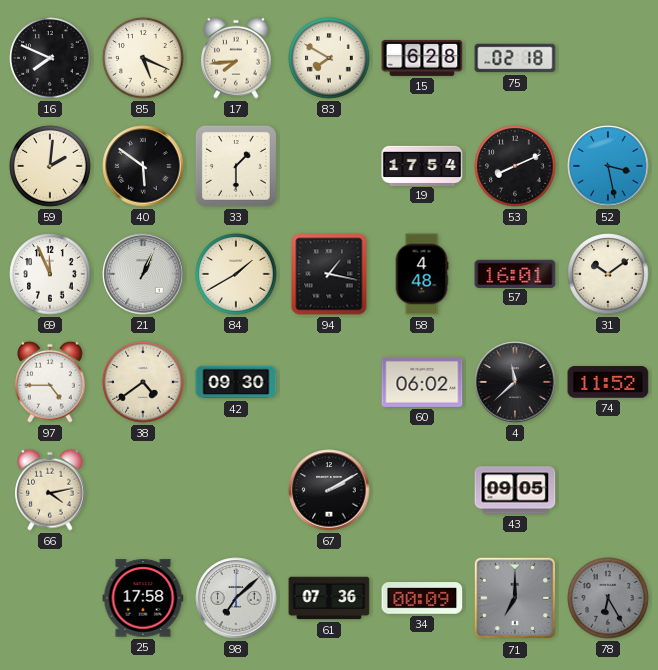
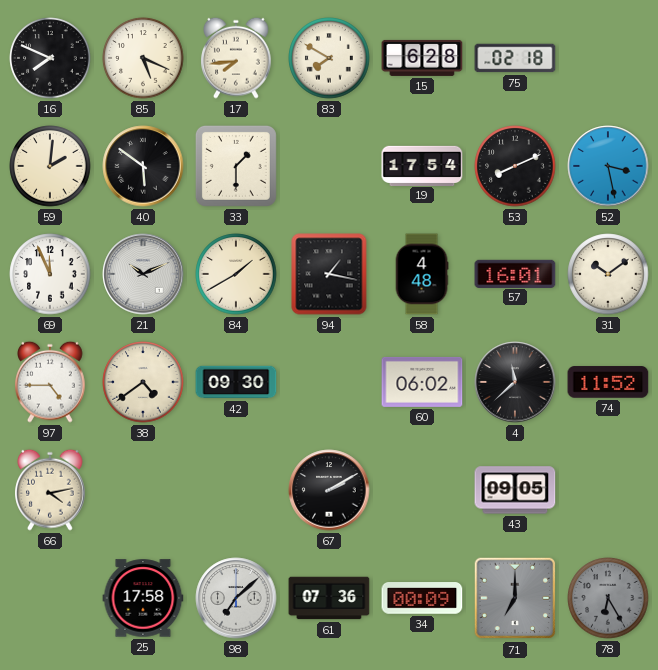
21: 1:04 -> 10:11
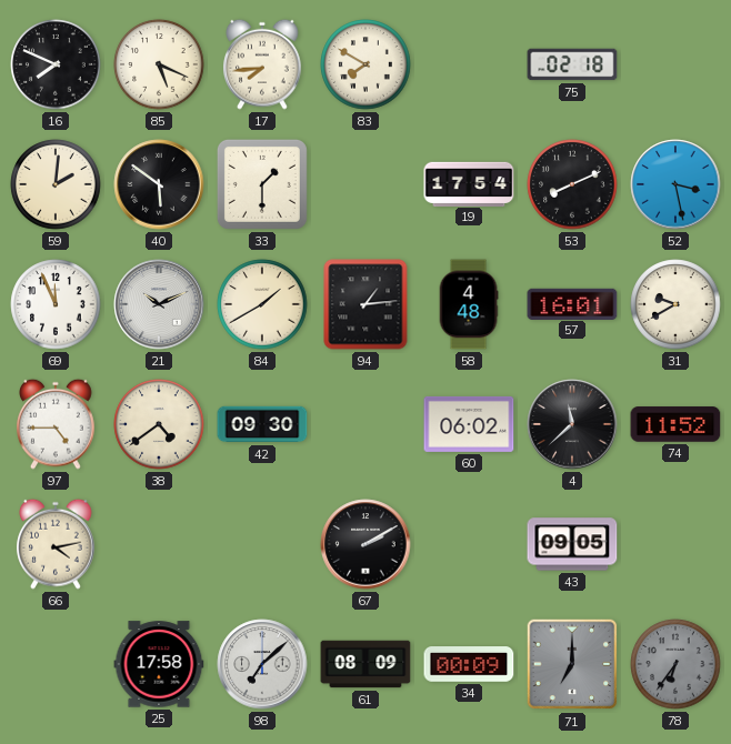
15: 6:28 -> none
94: 1:17 -> 1:14
31: 10:09 -> 9:40
61: 07:36 -> 08:09
78: 6:25 -> 6:36
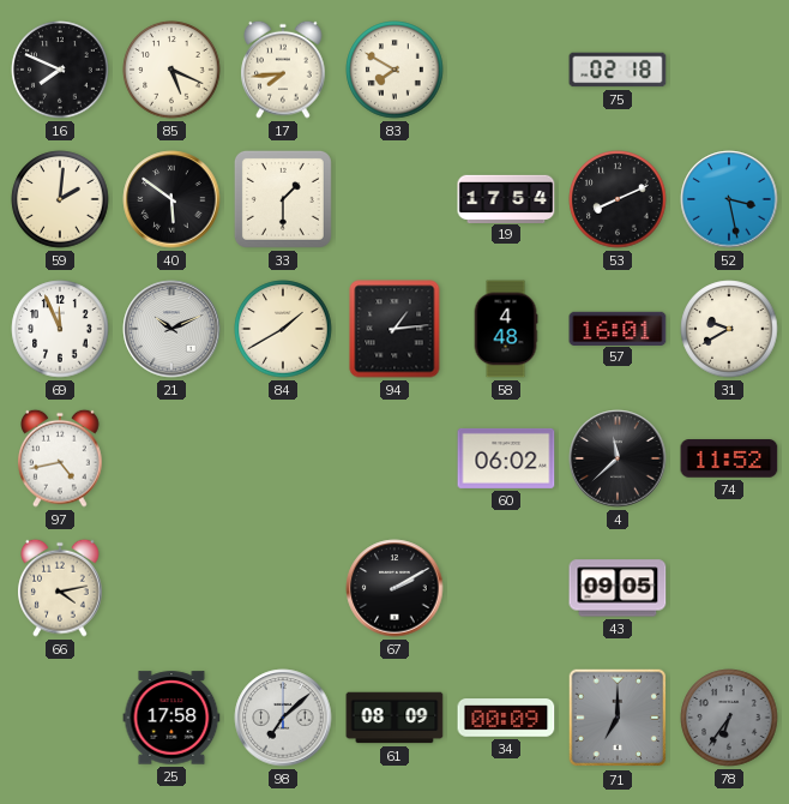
97: 4:45 -> 4:43
38: 4:39 -> none
42: 09:30 -> none
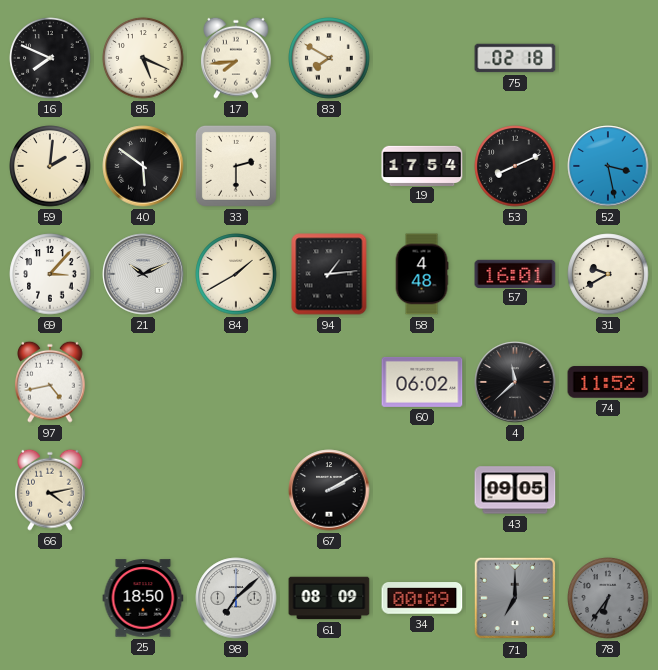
33: 1:30 -> 2:30
69: 11:56 -> 3:07
25: 17:58 -> 18:50
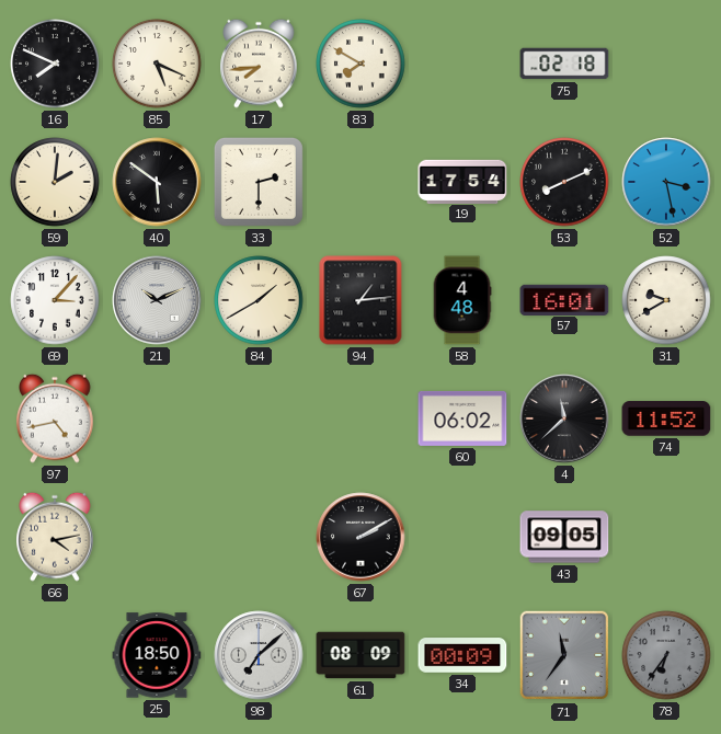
71: 7:00 -> 11:36
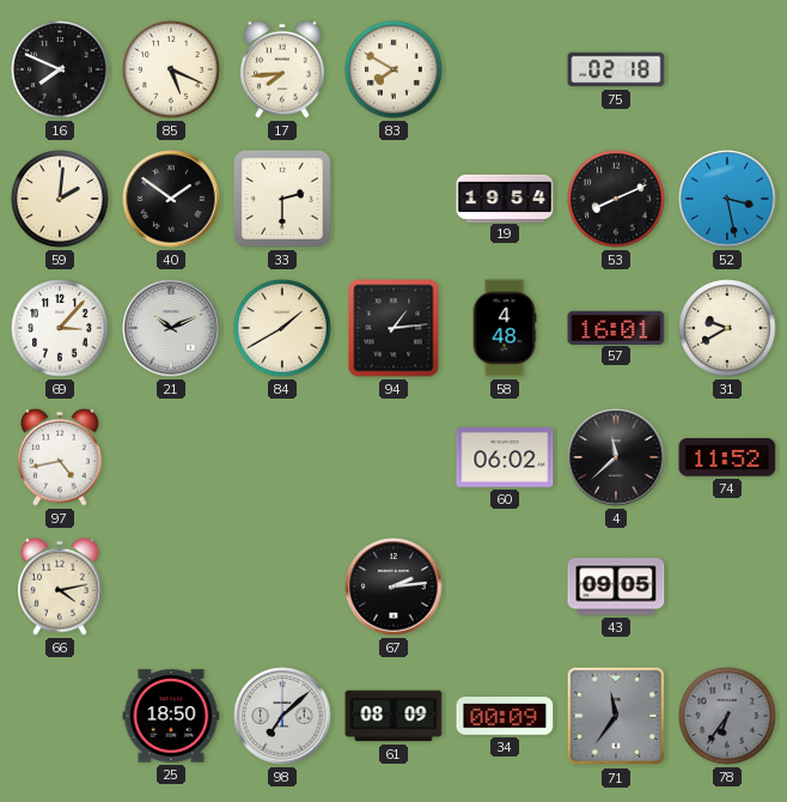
40: 5:51 -> 1:51
19: 17:54 -> 19:54
67: 2:10 -> 2:14
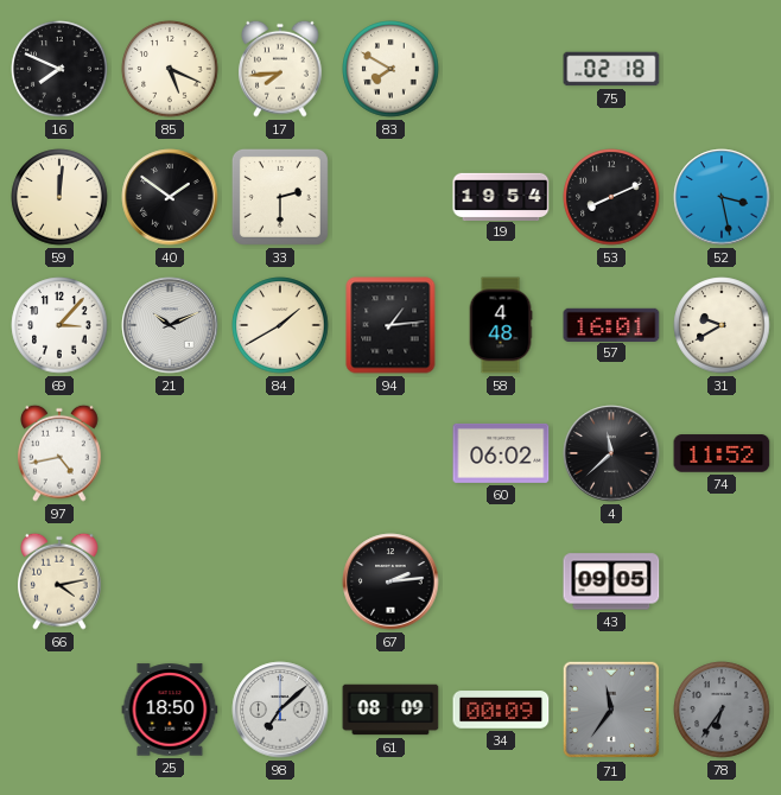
59: 2:01 -> 12:01
